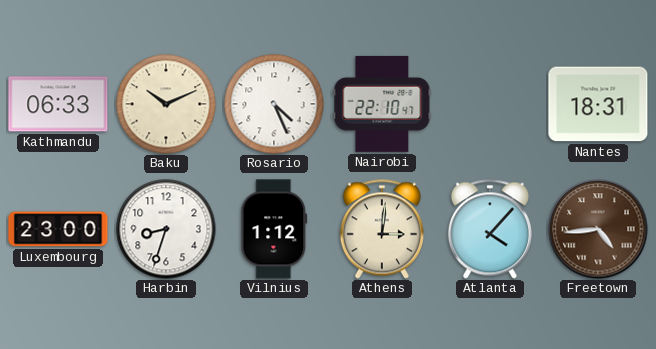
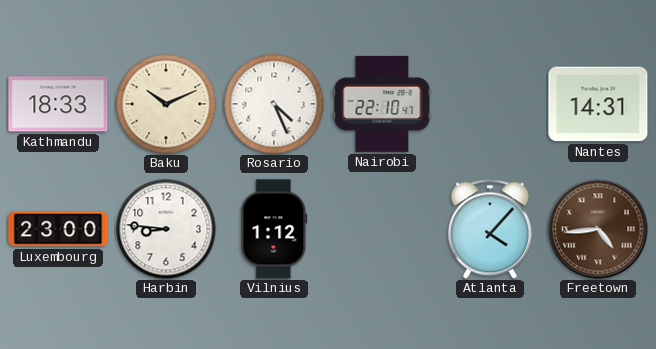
Kathmandu: 06:33 -> 18:33
Nantes: 18:31 -> 14:31
Harbin: 8:33 -> 8:46
Athens: 3:01 -> none
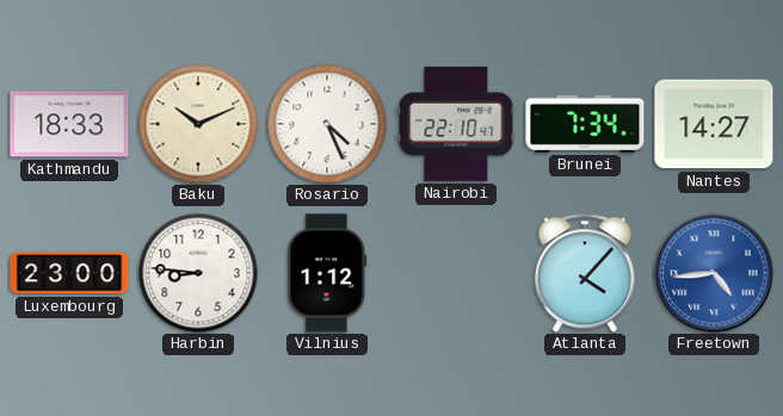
Brunei: none -> 7:34
Nantes: 14:31 -> 14:27
Freetown dial: brown -> blue
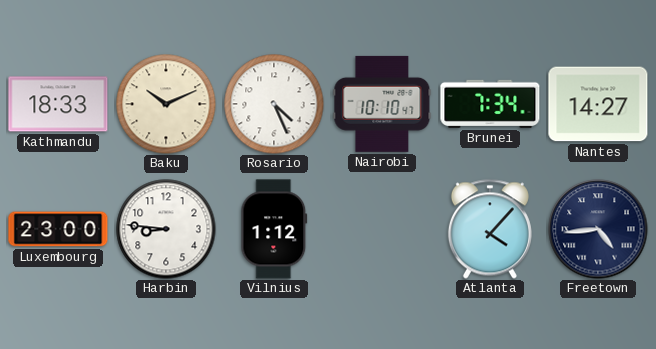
Nairobi: 22:10 -> 10:10
Freetown dial: blue -> navy
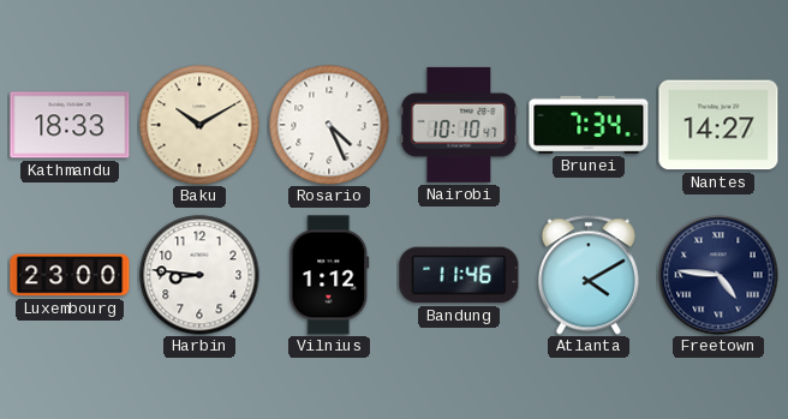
Baku: 10:11 -> 10:10
Bandung: none -> 11:46
Atlanta: 4:07 -> 4:10
Freetown: 4:44 -> 4:46
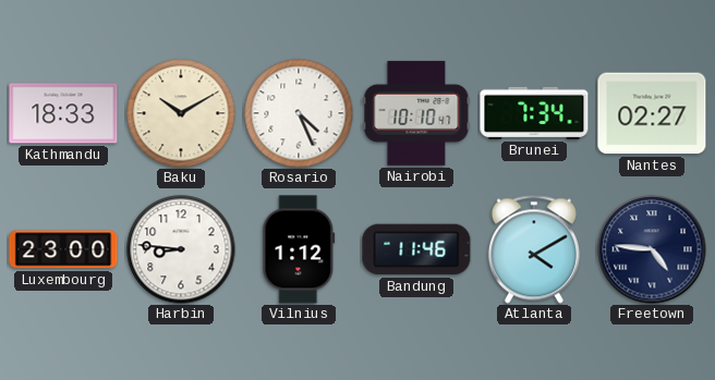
Nantes: 14:27 -> 02:27
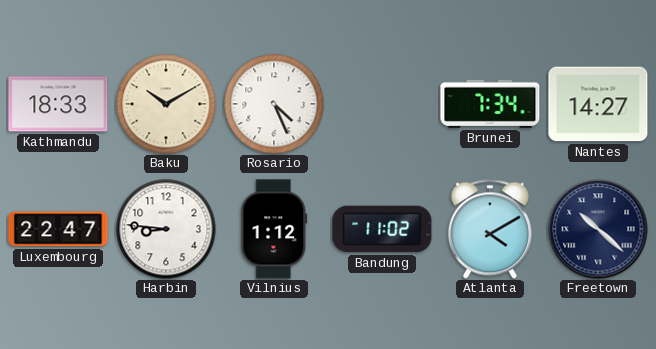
Nairobi: 10:10 -> none
Nantes: 02:27 -> 14:27
Luxembourg: 23:00 -> 22:47
Bandung: 11:46 -> 11:02
Freetown: 4:46 -> 10:22
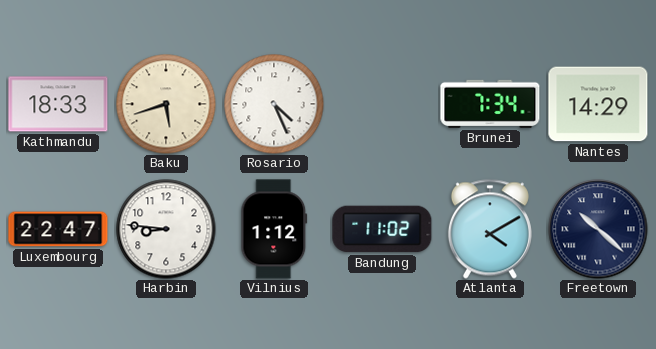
Baku: 10:10 -> 5:42
Nantes: 14:27 -> 14:29
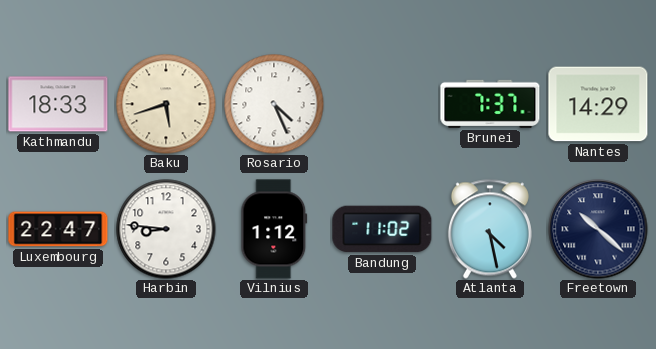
Brunei: 7:34 -> 7:37
Atlanta: 4:10 -> 4:28
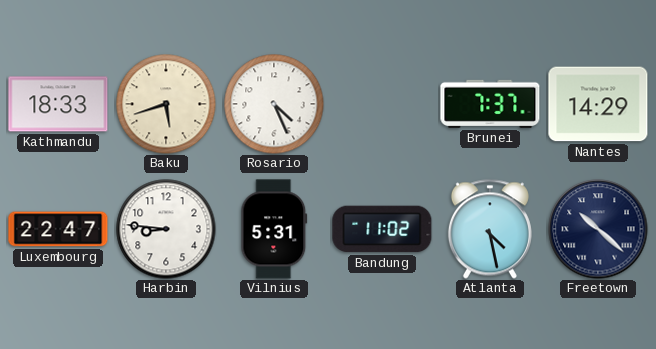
Vilnius: 1:12 -> 5:31
